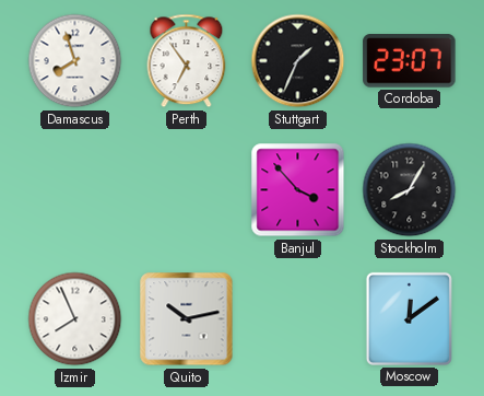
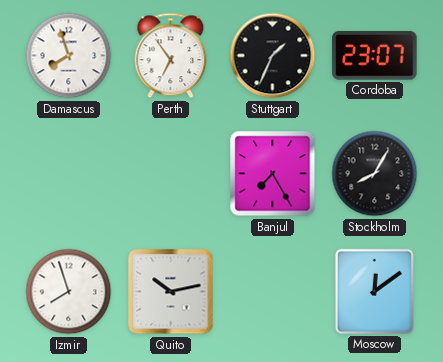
Banjul: 3:53 -> 7:25
Izmir: 7:56 -> 7:57
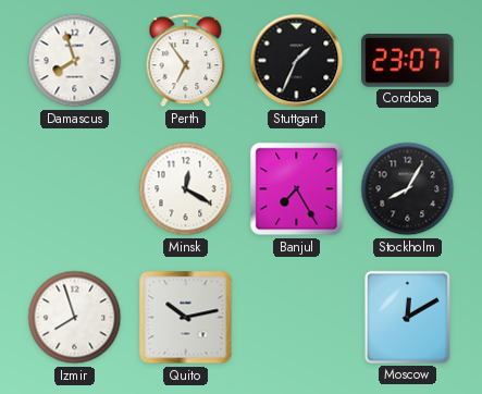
Minsk: none -> 12:20
Moscow: 12:09 -> 12:10
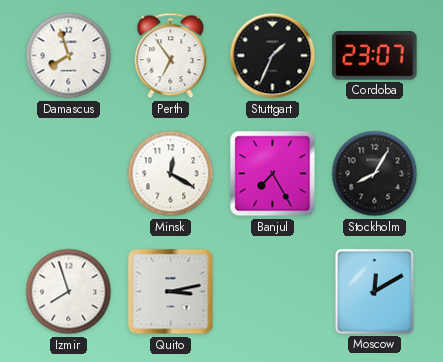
Quito: 10:13 -> 3:13
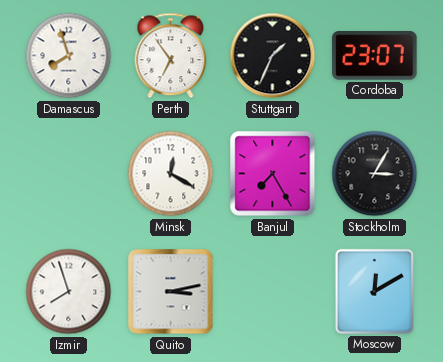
Stockholm: 8:05 -> 3:05
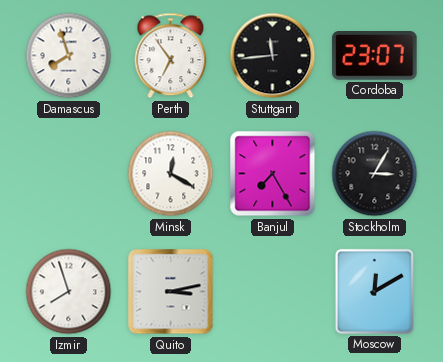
Stuttgart: 1:34 -> 11:44
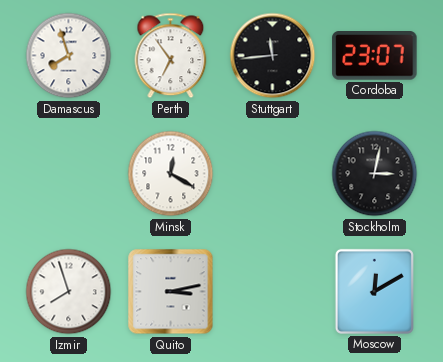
Banjul: 7:25 -> none
Stockholm: 3:05 -> 3:02
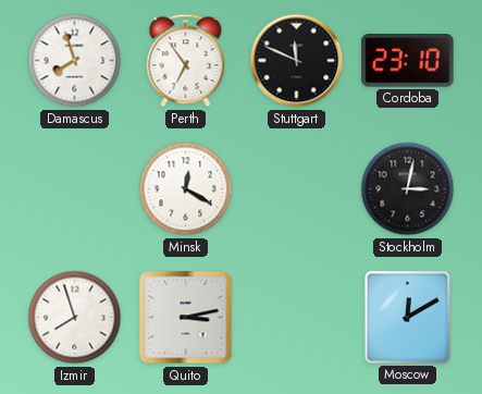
Stuttgart: 11:44 -> 11:49
Cordoba: 23:07 -> 23:10
